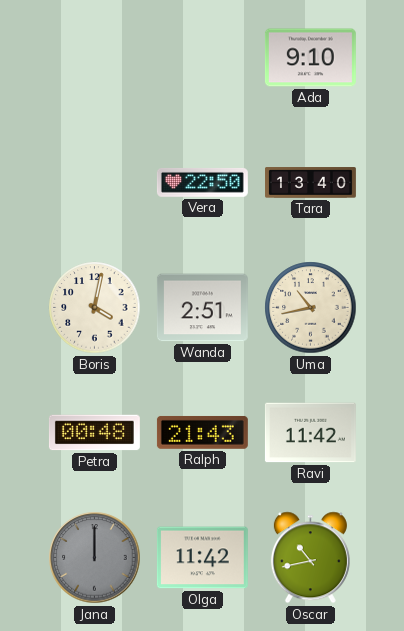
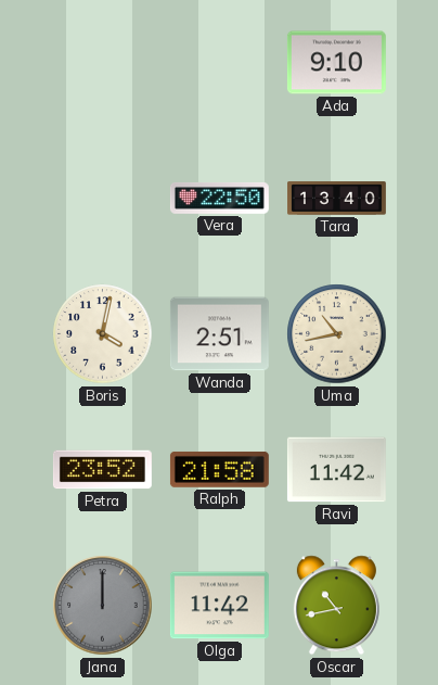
Petra: 00:48 -> 23:52
Ralph: 21:43 -> 21:58
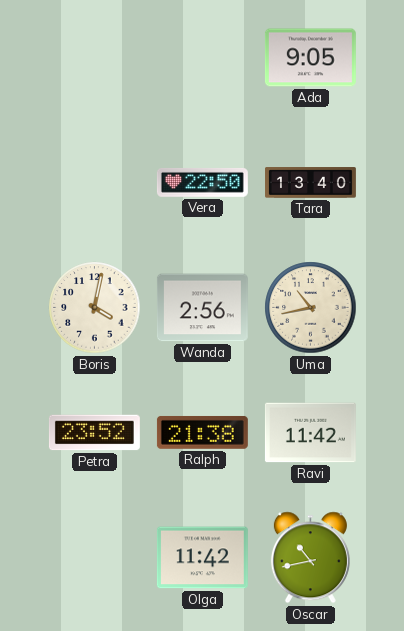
Ada: 9:10 -> 9:05
Wanda: 2:51 -> 2:56
Ralph: 21:58 -> 21:38
Jana: 12:00 -> none
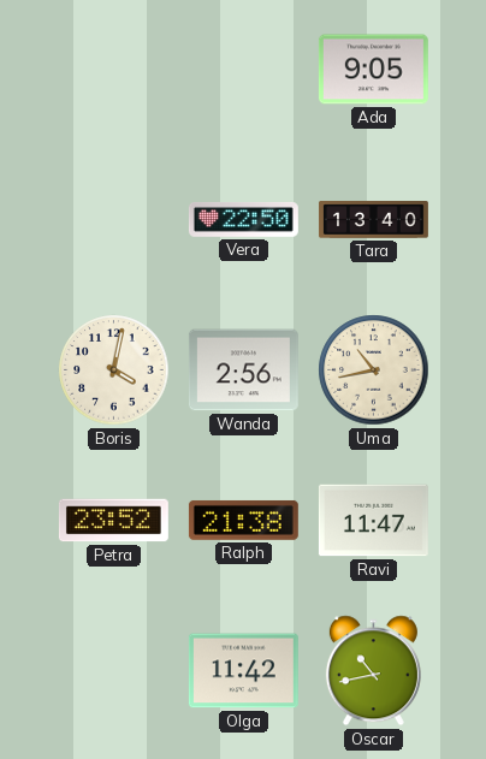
Ravi: 11:42 -> 11:47
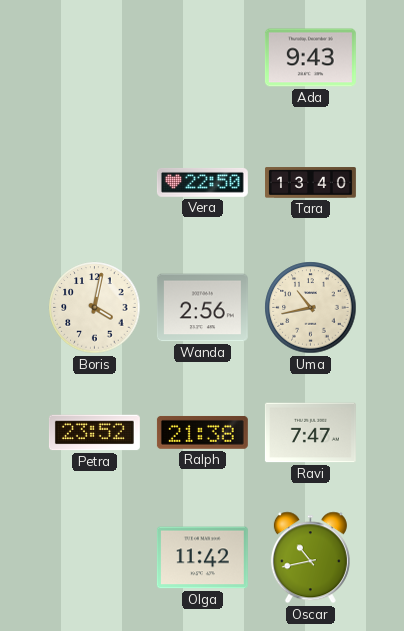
Ada: 9:05 -> 9:43
Ravi: 11:47 -> 7:47
